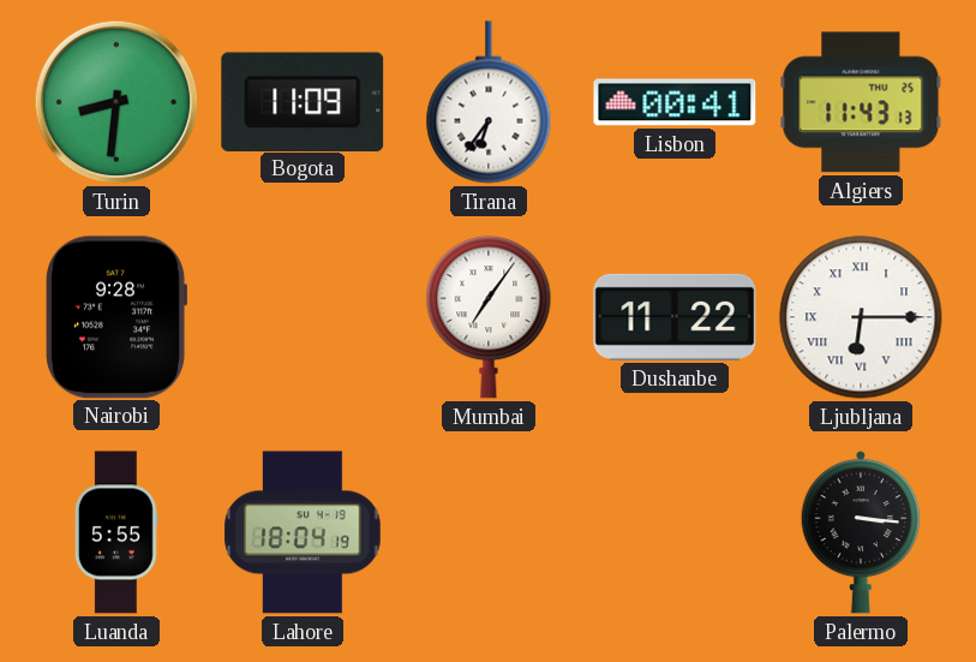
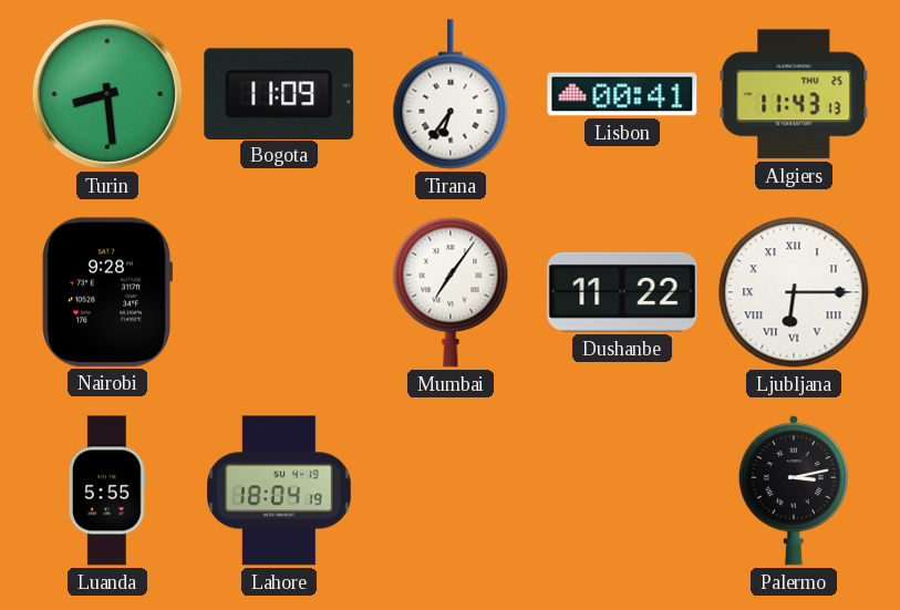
Turin: 8:31 -> 8:29
Palermo: 3:16 -> 3:13
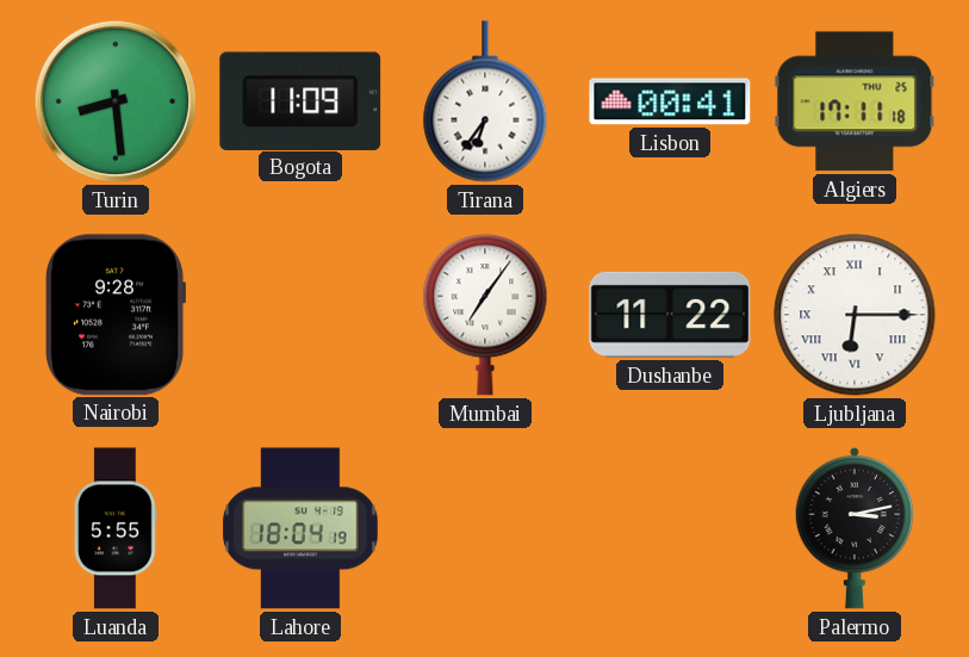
Algiers: 11:43 -> 17:11
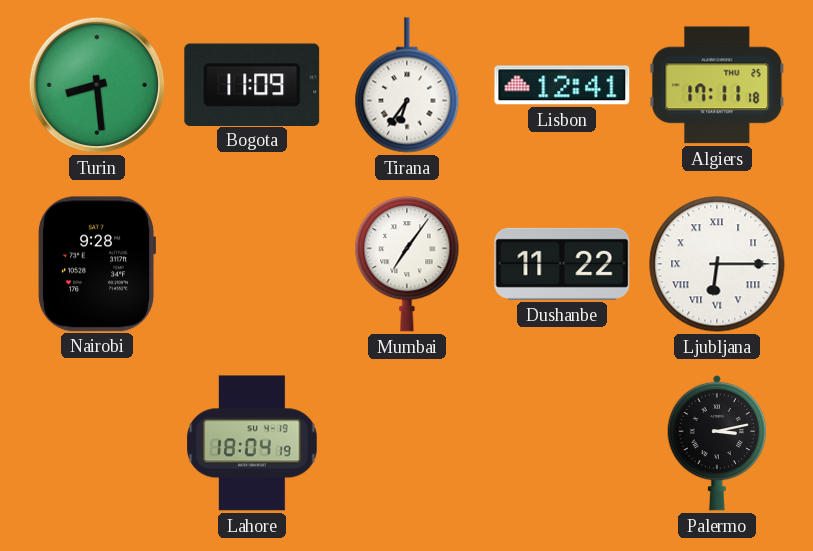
Lisbon: 00:41 -> 12:41
Luanda: 5:55 -> none
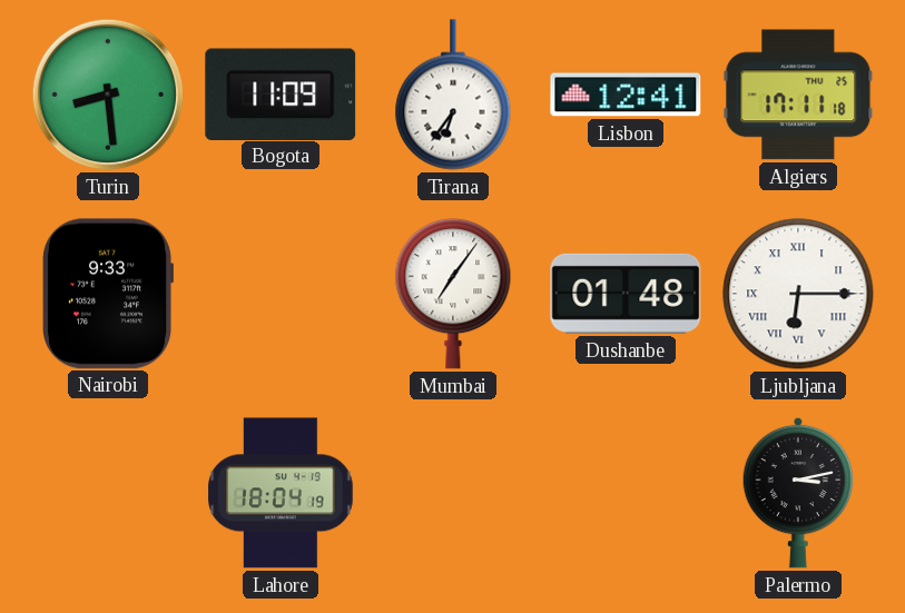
Nairobi: 9:28 -> 9:33
Dushanbe: 11:22 -> 01:48
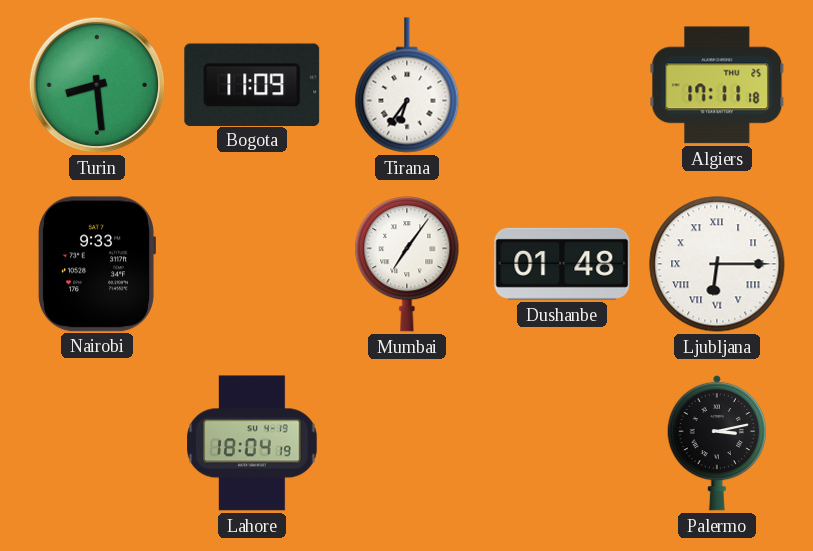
Lisbon: 12:41 -> none
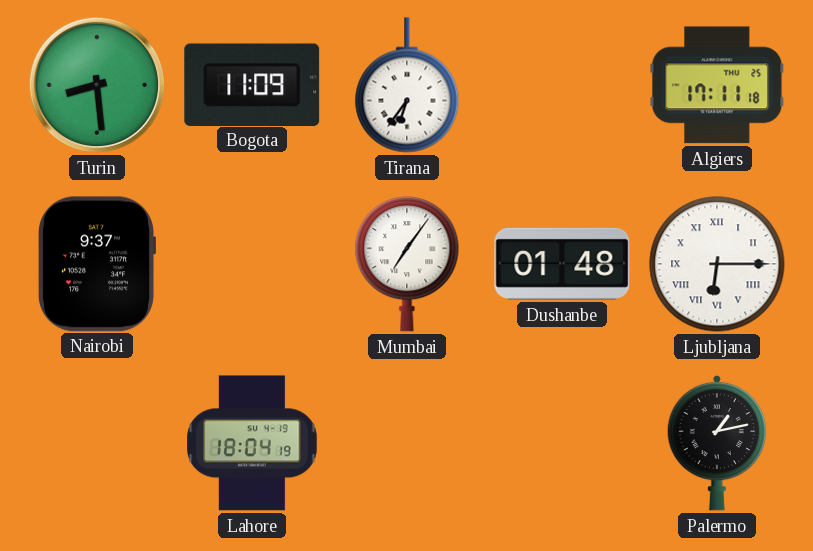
Nairobi: 9:33 -> 9:37
Palermo: 3:13 -> 1:13
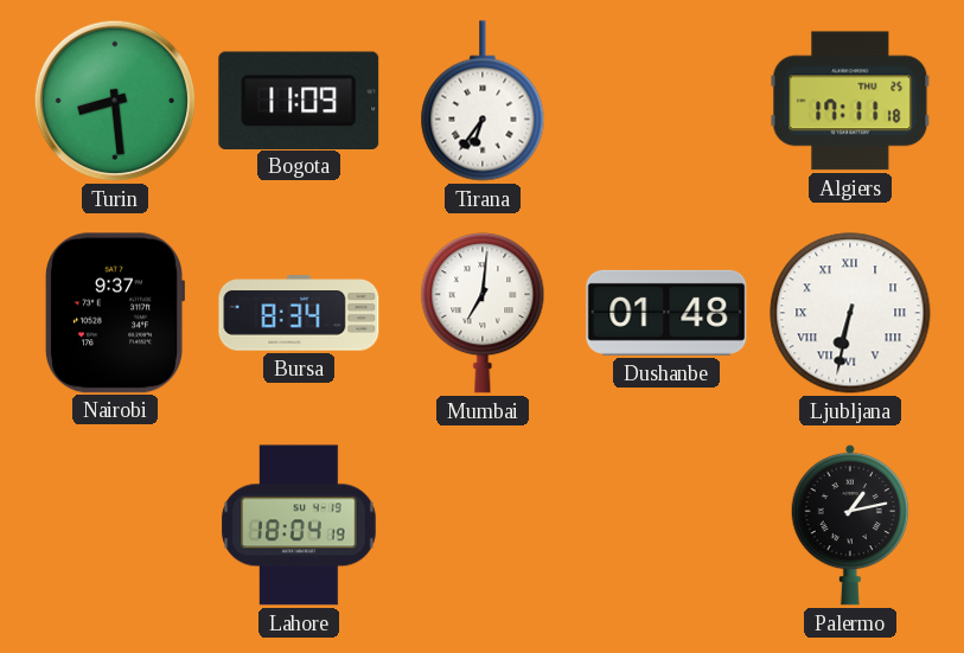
Bursa: none -> 8:34
Mumbai: 7:06 -> 7:01
Ljubljana: 6:15 -> 6:32
